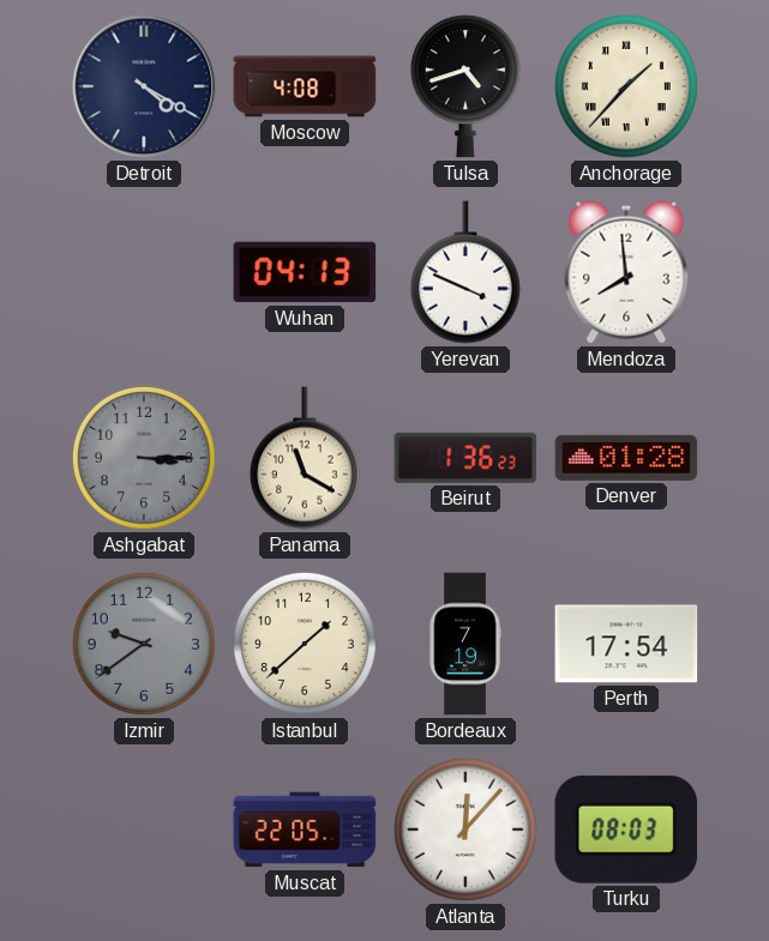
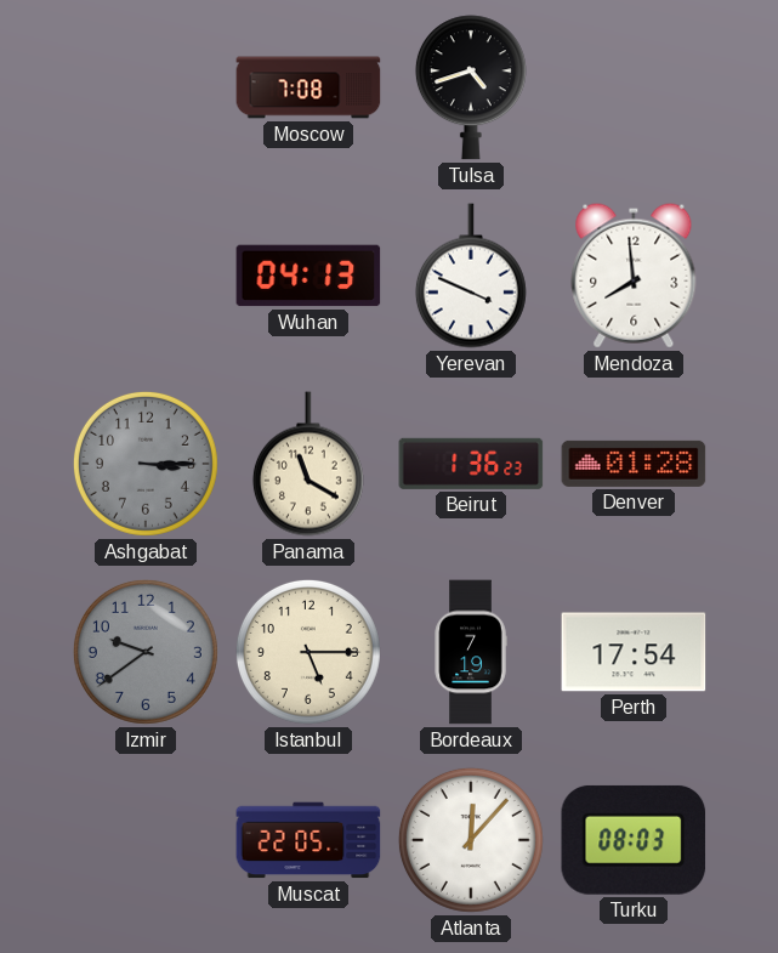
Detroit: 4:20 -> none
Moscow: 4:08 -> 7:08
Anchorage: 1:37 -> none
Istanbul: 1:38 -> 5:15
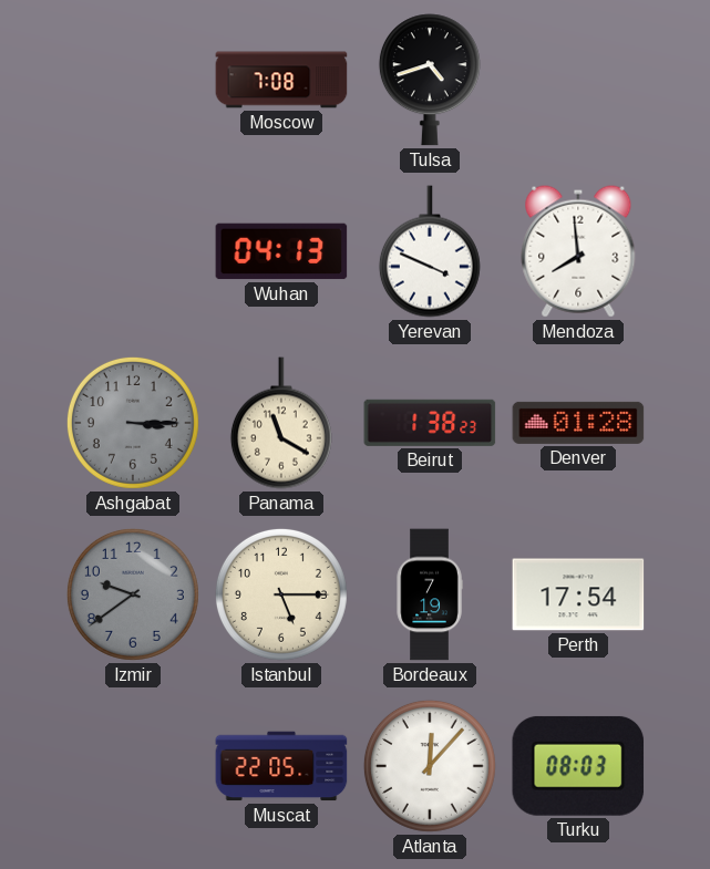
Beirut: 1:36 -> 1:38
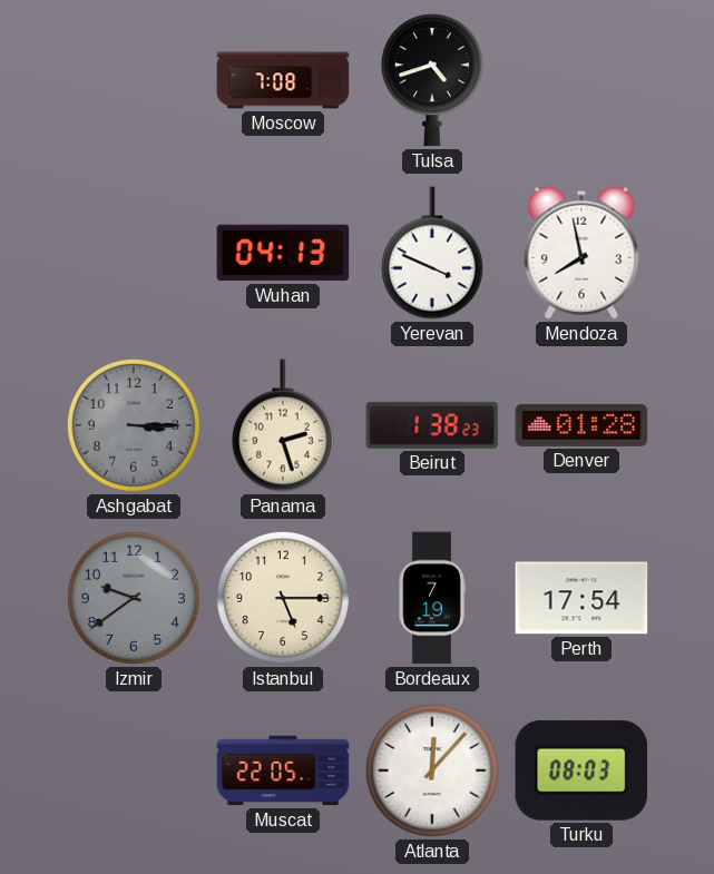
Mendoza: 7:59 -> 7:58
Panama: 11:20 -> 2:27
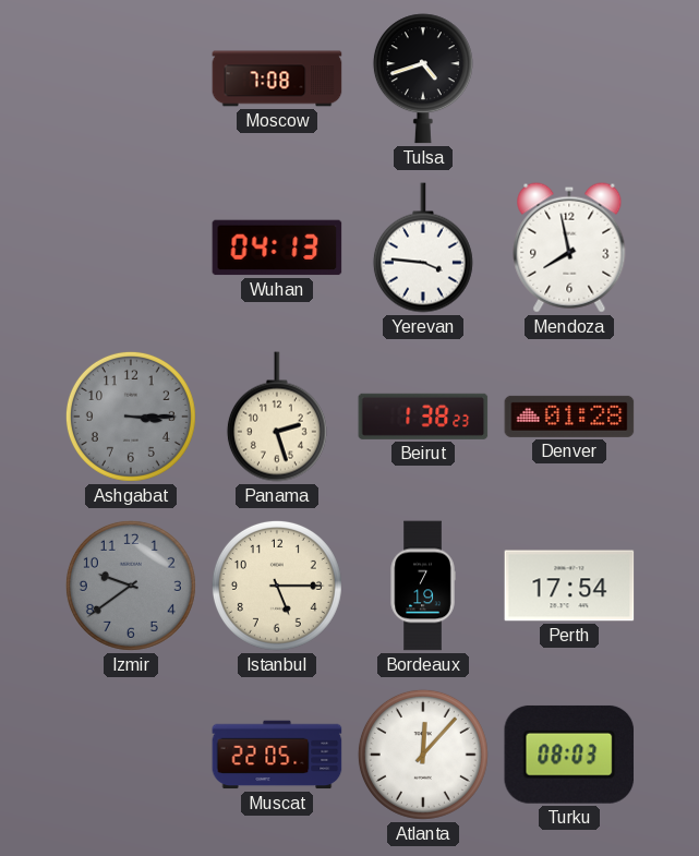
Yerevan: 3:49 -> 3:46
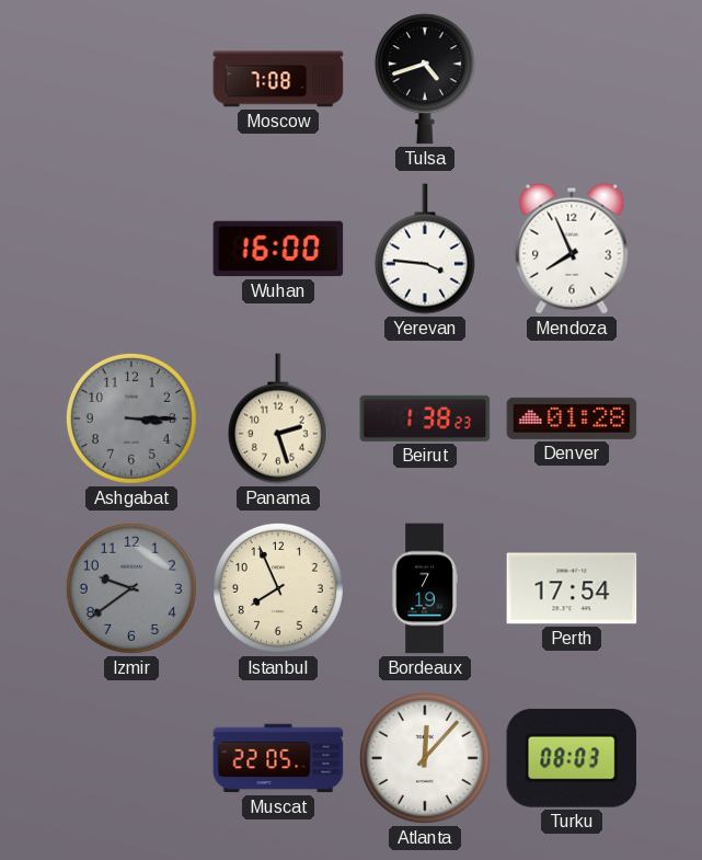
Wuhan: 04:13 -> 16:00
Mendoza: 7:58 -> 7:56
Istanbul: 5:15 -> 7:56
